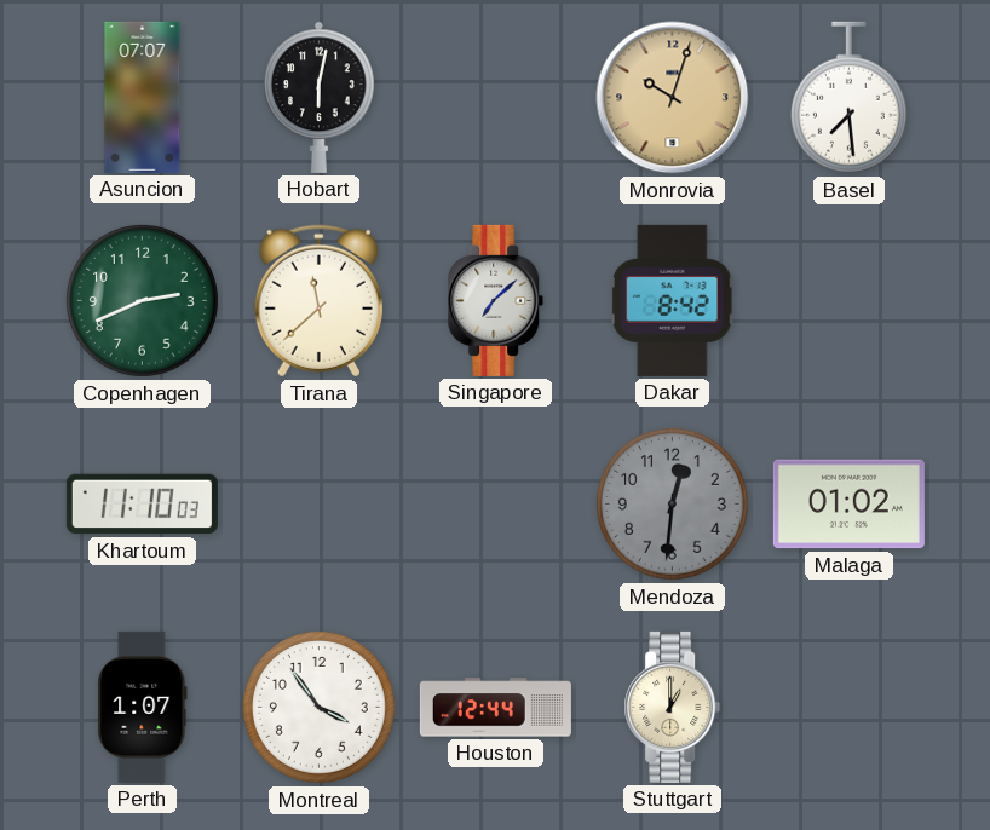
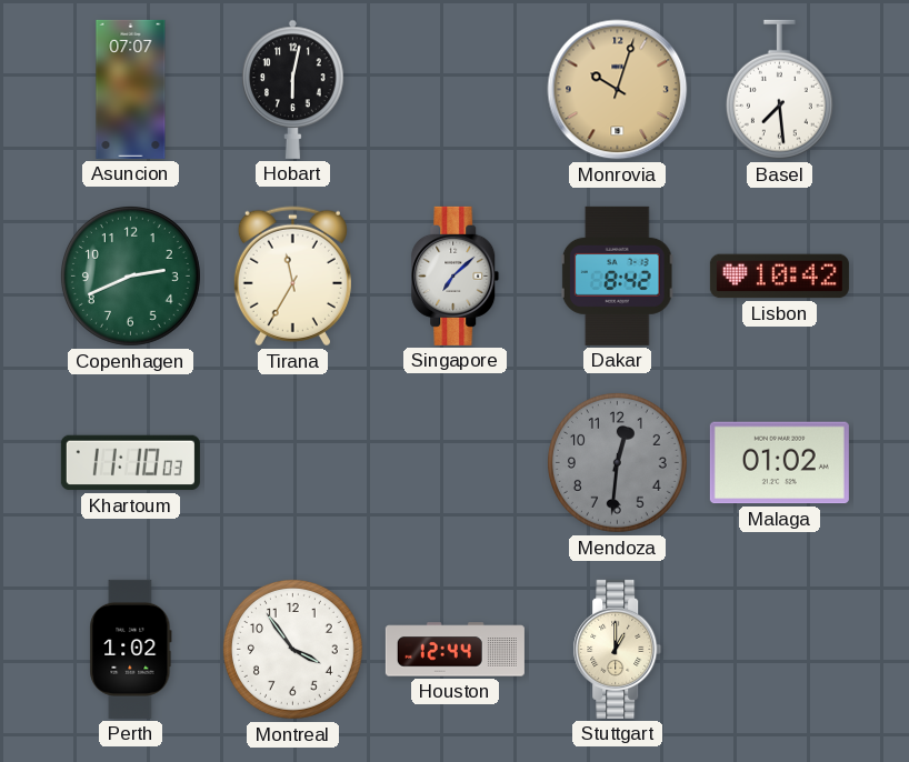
Tirana: 11:38 -> 11:35
Lisbon: none -> 10:42
Perth: 1:07 -> 1:02
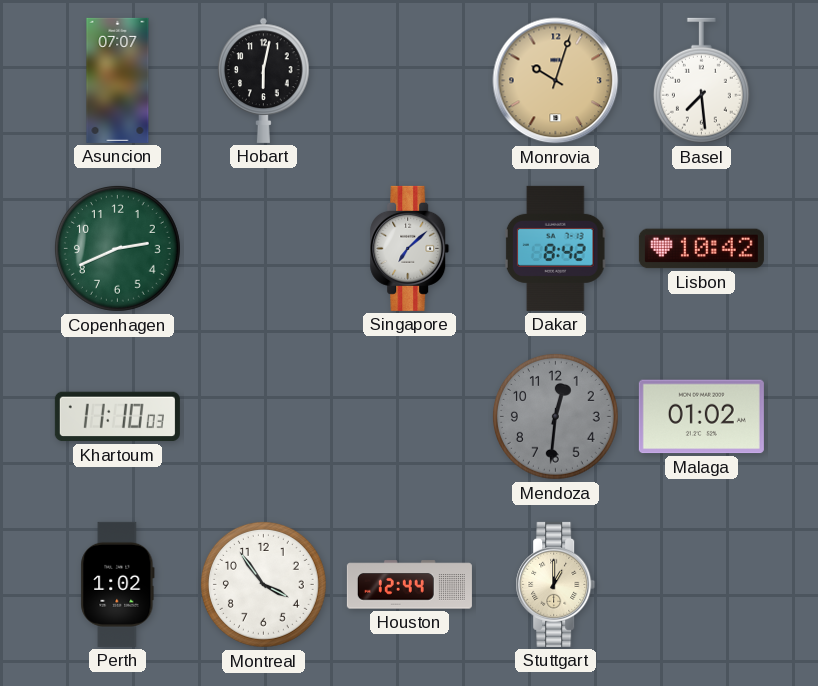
Tirana: 11:35 -> none
